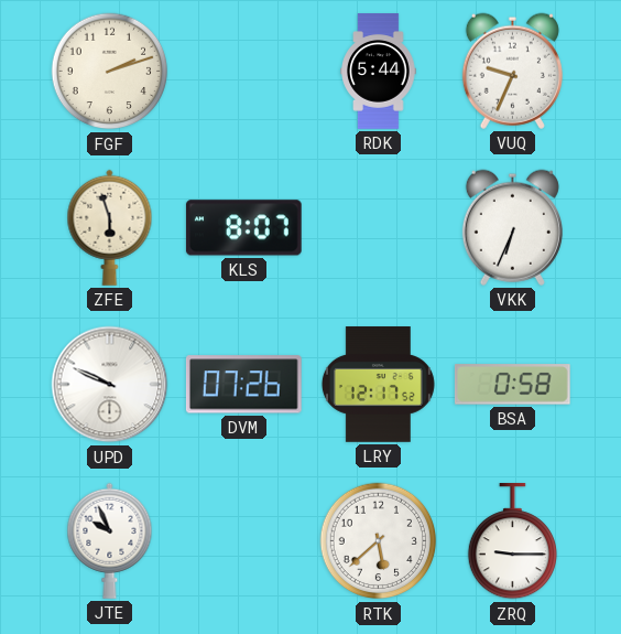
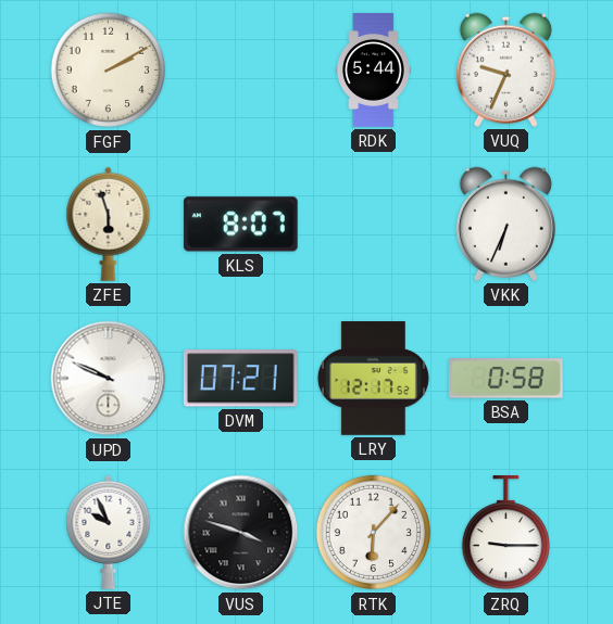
FGF: 2:12 -> 2:10
DVM: 07:26 -> 07:21
VUS: none -> 3:48
RTK: 5:38 -> 6:07
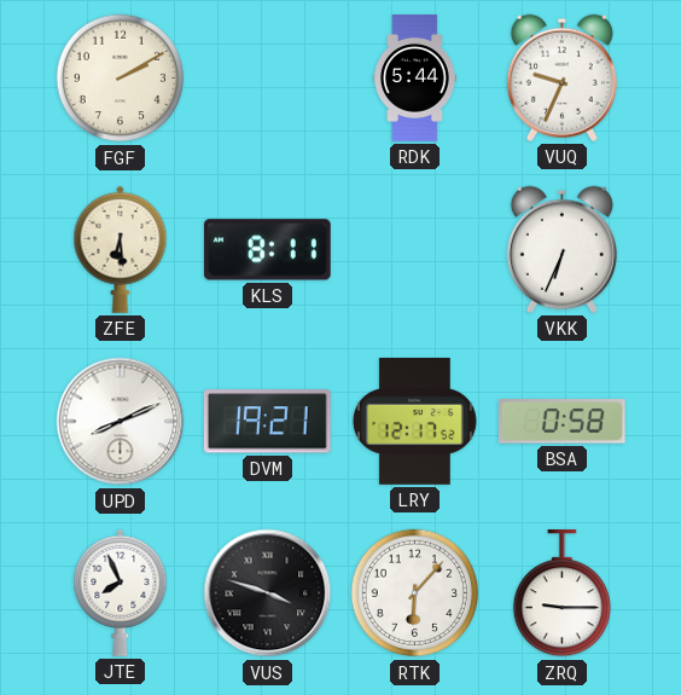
ZFE: 5:57 -> 6:29
KLS: 8:07 -> 8:11
UPD: 9:49 -> 8:11
DVM: 07:21 -> 19:21
JTE: 9:56 -> 7:56
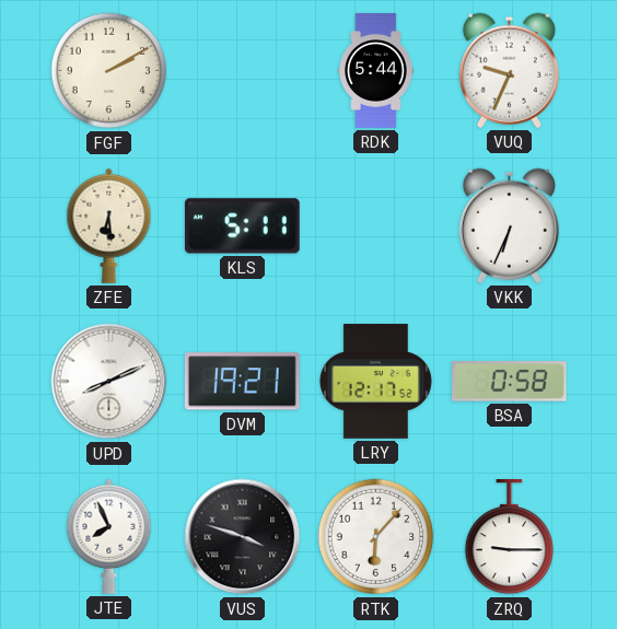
KLS: 8:11 -> 5:11
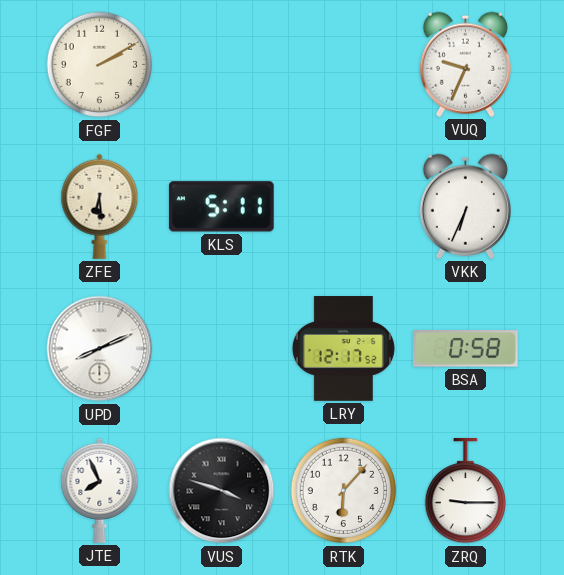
RDK: 5:44 -> none
DVM: 19:21 -> none
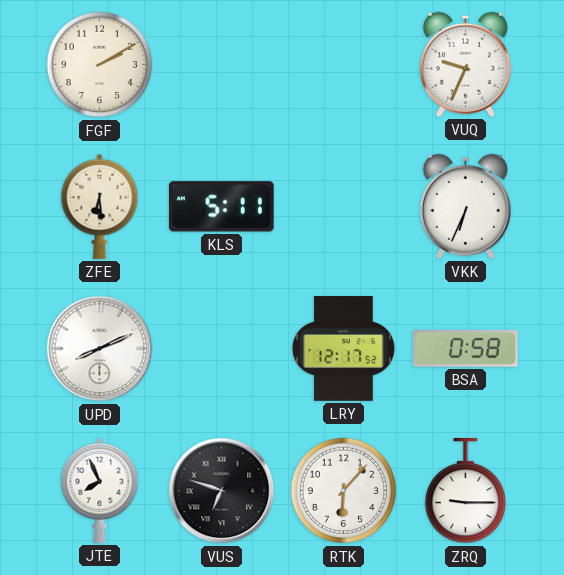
VUS: 3:48 -> 6:48
